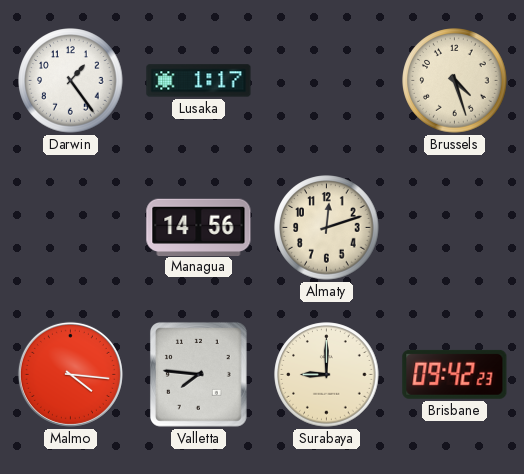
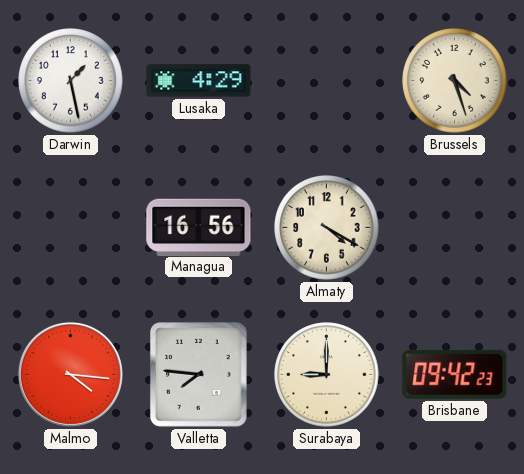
Darwin: 1:24 -> 1:28
Lusaka: 1:17 -> 4:29
Managua: 14:56 -> 16:56
Almaty: 12:12 -> 4:20
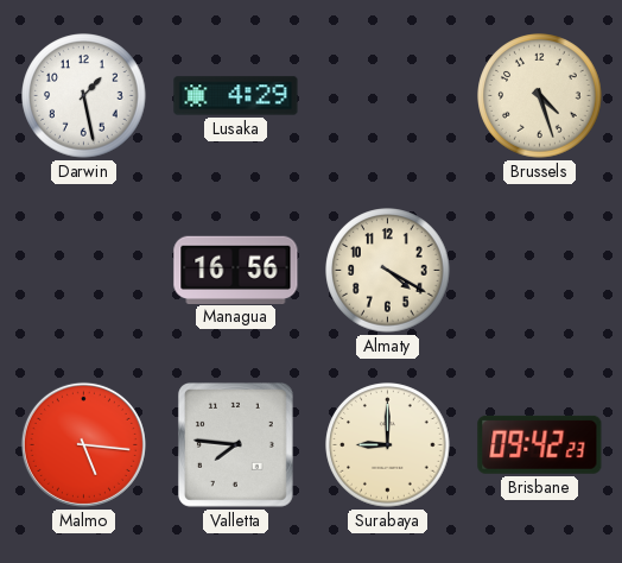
Malmo: 4:16 -> 5:16
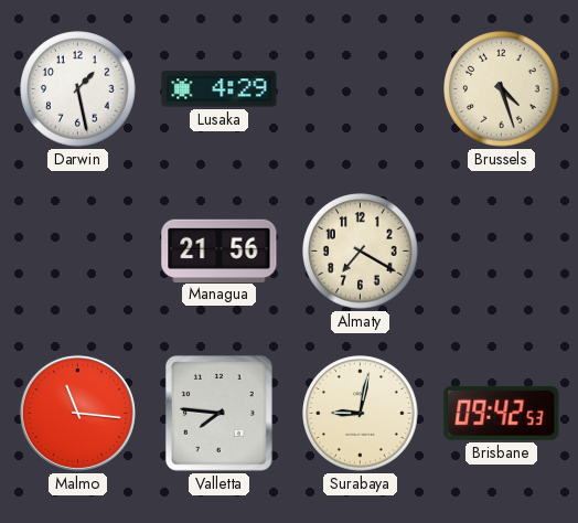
Managua: 16:56 -> 21:56
Almaty: 4:20 -> 7:20
Malmo: 5:16 -> 11:16
Surabaya: 9:00 -> 9:02
Brisbane: 09:42:23 -> 09:42:53
